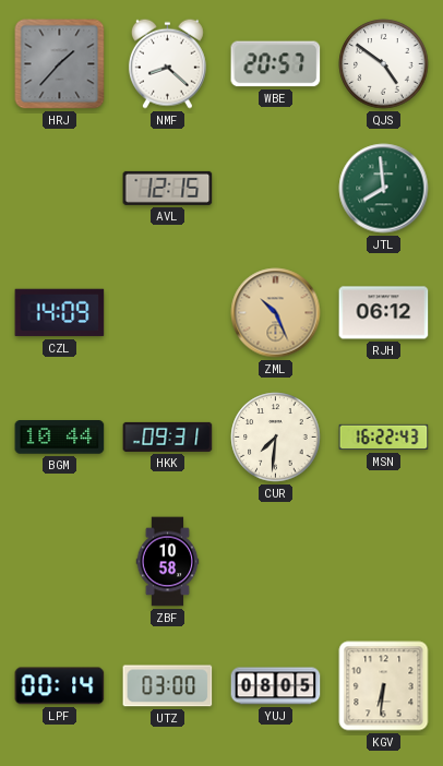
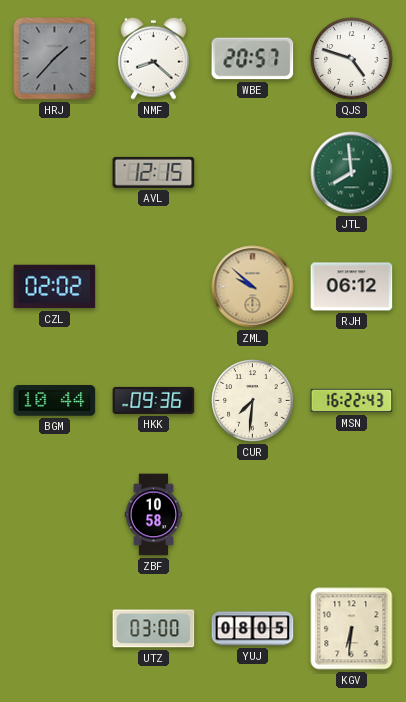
QJS: 4:51 -> 4:48
CZL: 14:09 -> 02:02
ZML: 10:26 -> 9:52
HKK: 09:31 -> 09:36
LPF: 00:14 -> none
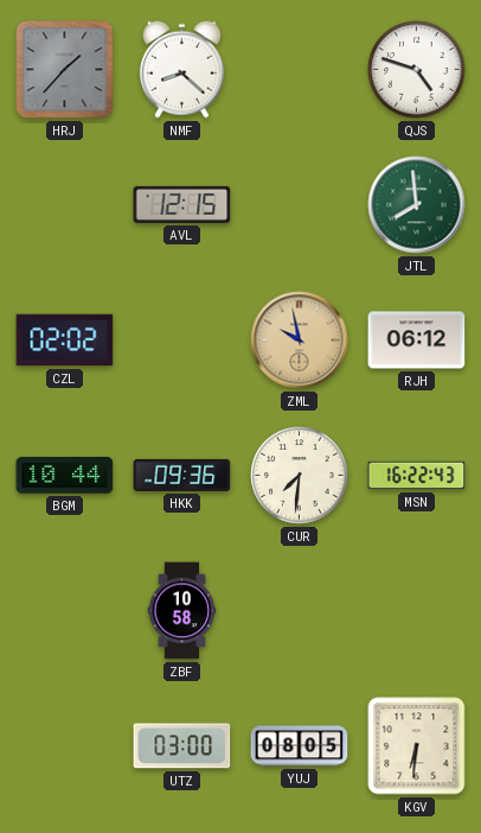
WBE: 20:57 -> none
ZML: 9:52 -> 9:58
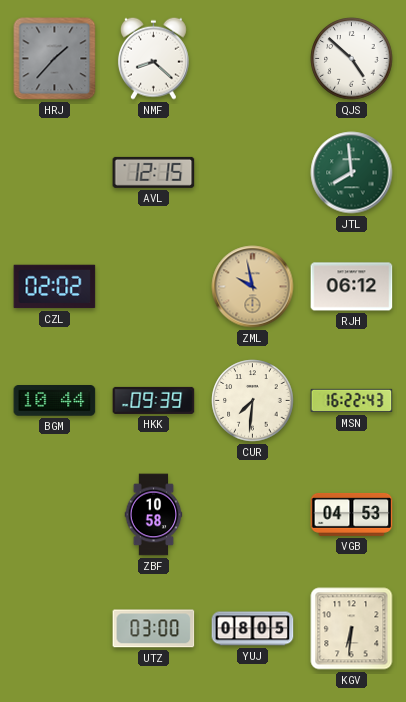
QJS: 4:48 -> 4:52
HKK: 09:36 -> 09:39
VGB: none -> 04:53
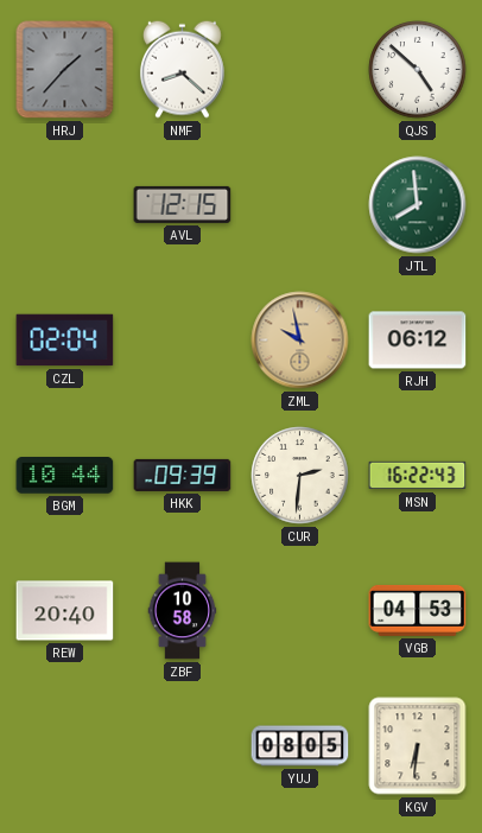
CZL: 02:02 -> 02:04
CUR: 7:31 -> 2:31
REW: none -> 20:40
UTZ: 03:00 -> none
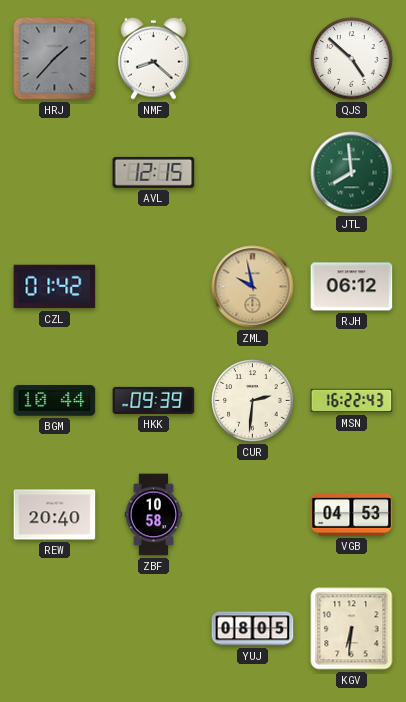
CZL: 02:04 -> 01:42
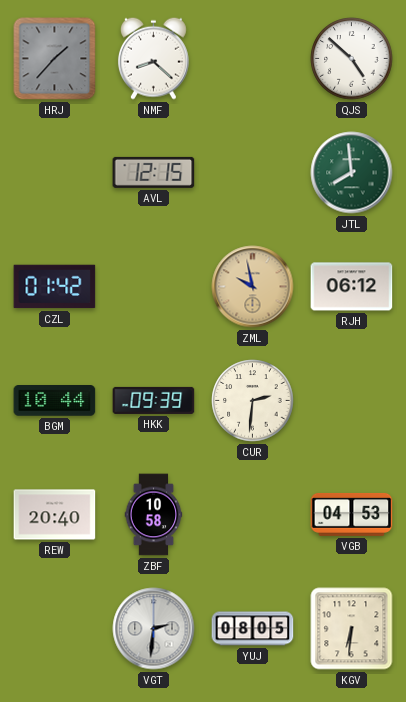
MSN: 16:22 -> none
VGT: none -> 2:31
